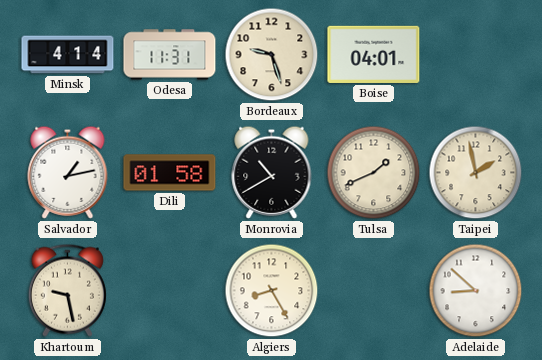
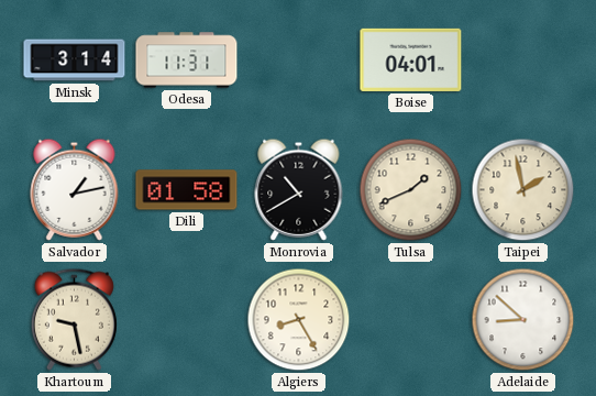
Minsk: 4:14 -> 3:14
Bordeaux: 9:27 -> none
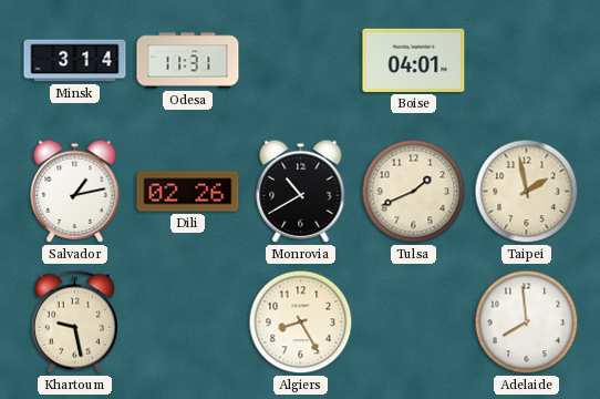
Dili: 01:58 -> 02:26
Adelaide: 8:52 -> 7:59
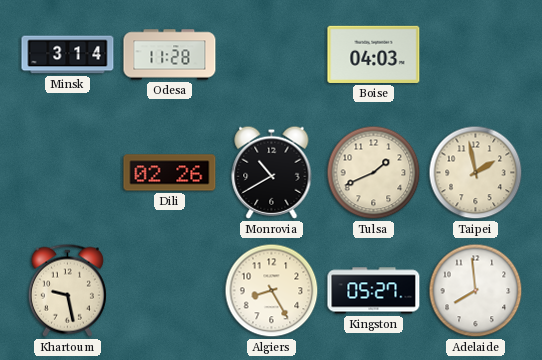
Odesa: 11:31 -> 11:28
Boise: 04:01 -> 04:03
Salvador: 1:13 -> none
Kingston: none -> 05:27
